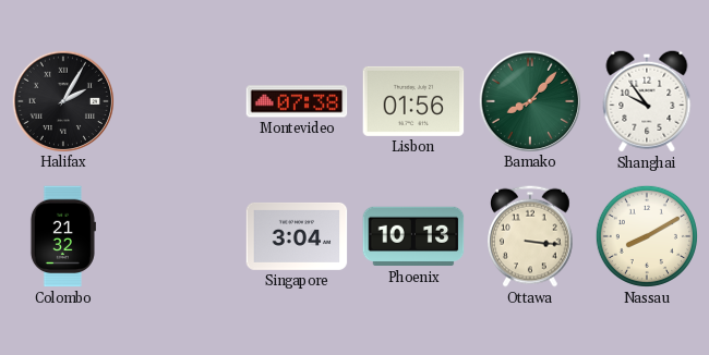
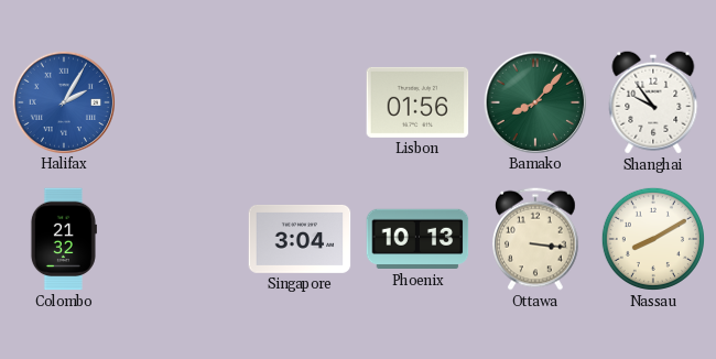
Halifax dial: black -> blue
Montevideo: 07:38 -> none
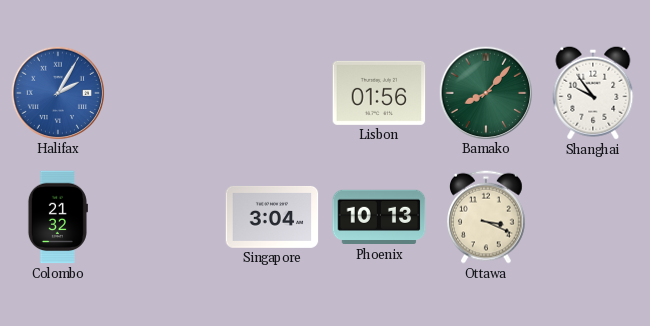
Ottawa: 3:16 -> 3:19
Nassau: 8:10 -> none
